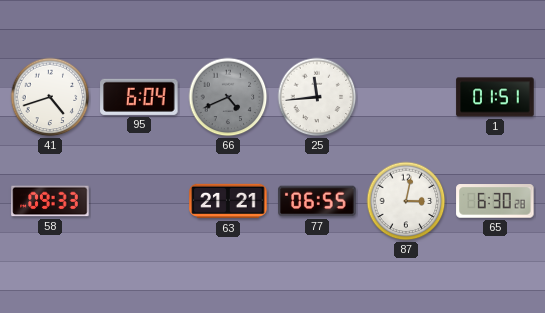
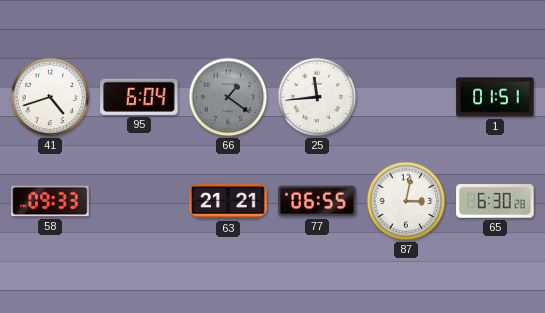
66: 4:41 -> 1:21
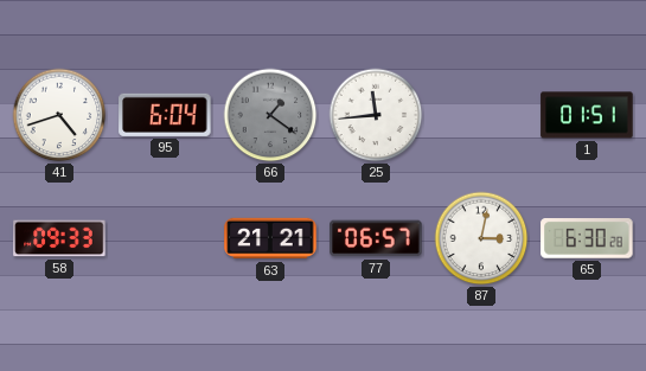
77: 06:55 -> 06:57
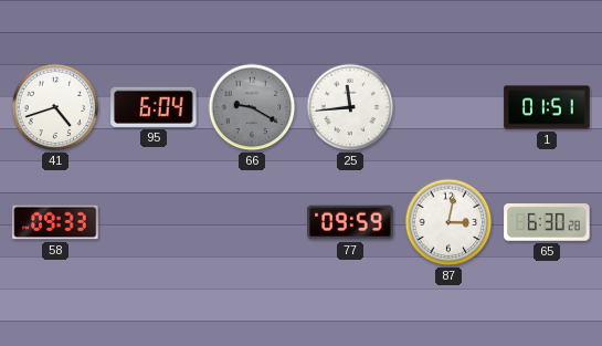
66: 1:21 -> 9:20
63: 21:21 -> none
77: 06:57 -> 09:59
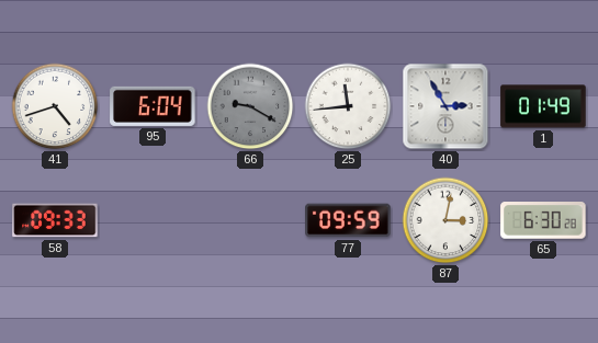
40: none -> 2:55
1: 01:51 -> 01:49
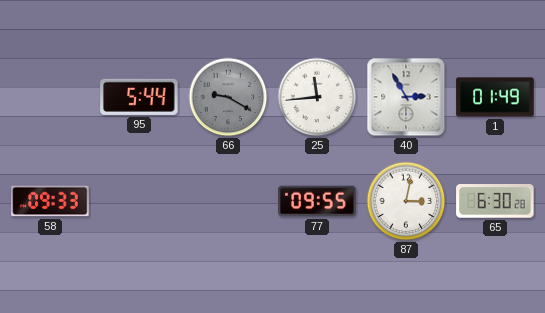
41: 4:42 -> none
95: 6:04 -> 5:44
77: 09:59 -> 09:55
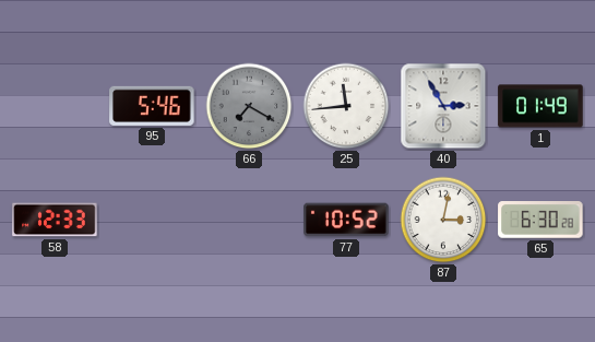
95: 5:44 -> 5:46
66: 9:20 -> 7:20
58: 09:33 -> 12:33
77: 09:55 -> 10:52
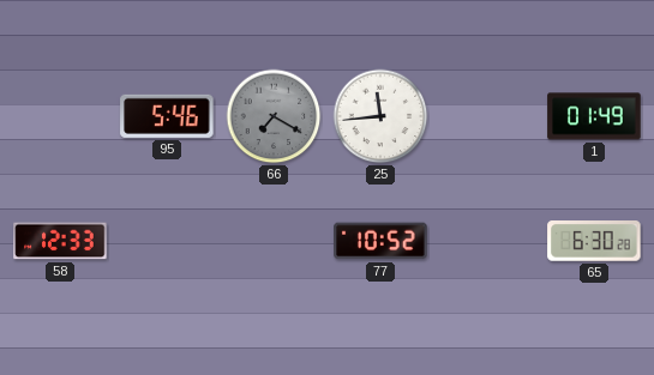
40: 2:55 -> none
87: 3:02 -> none
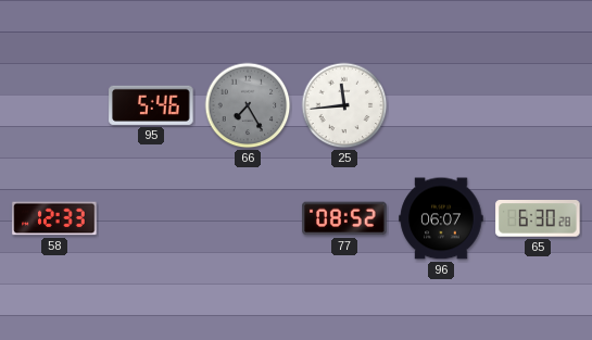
66: 7:20 -> 7:25
1: 01:49 -> none
77: 10:52 -> 08:52
96: none -> 06:07
